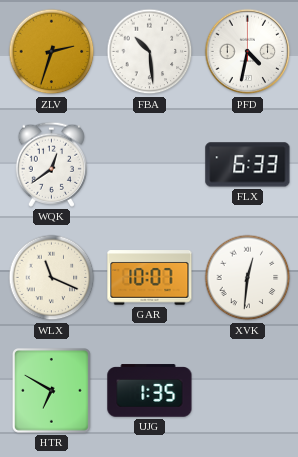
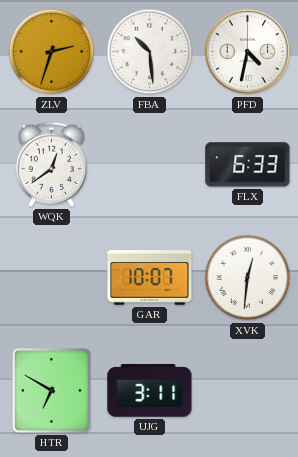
WLX: 11:19 -> none
UJG: 1:35 -> 3:11
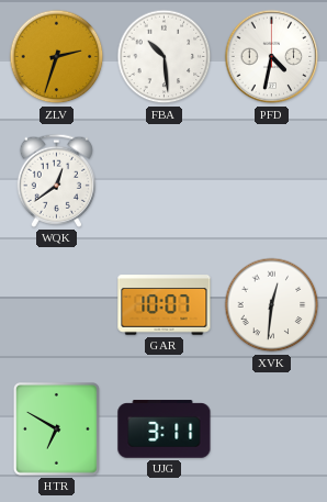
FLX: 6:33 -> none
